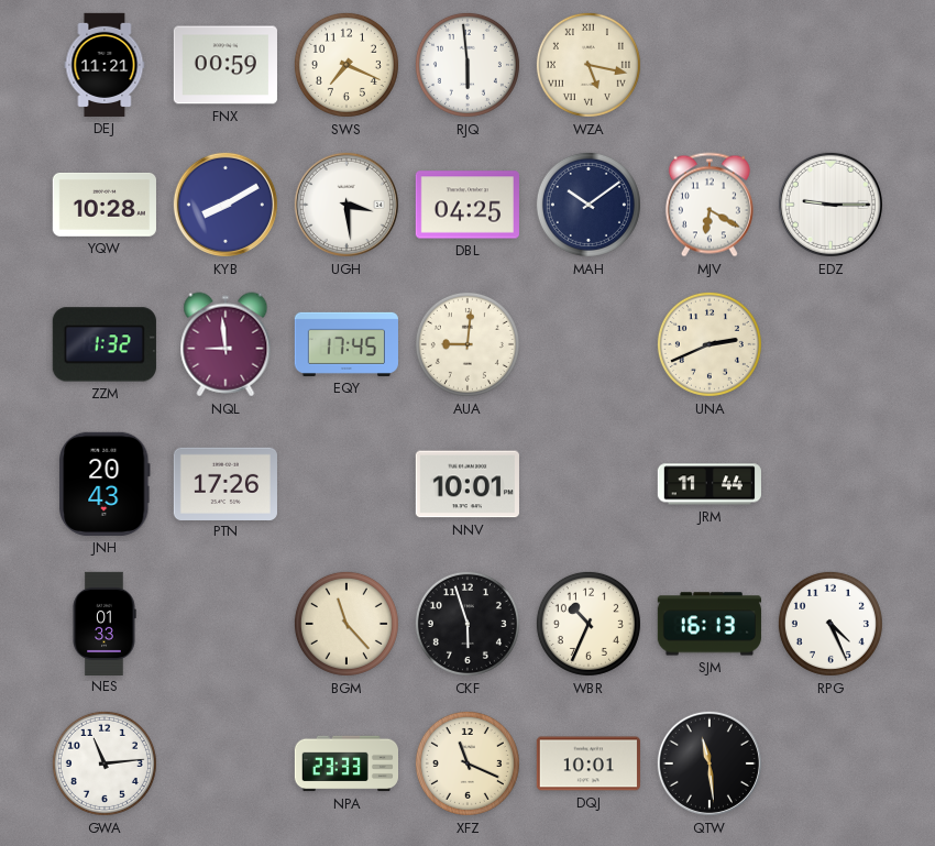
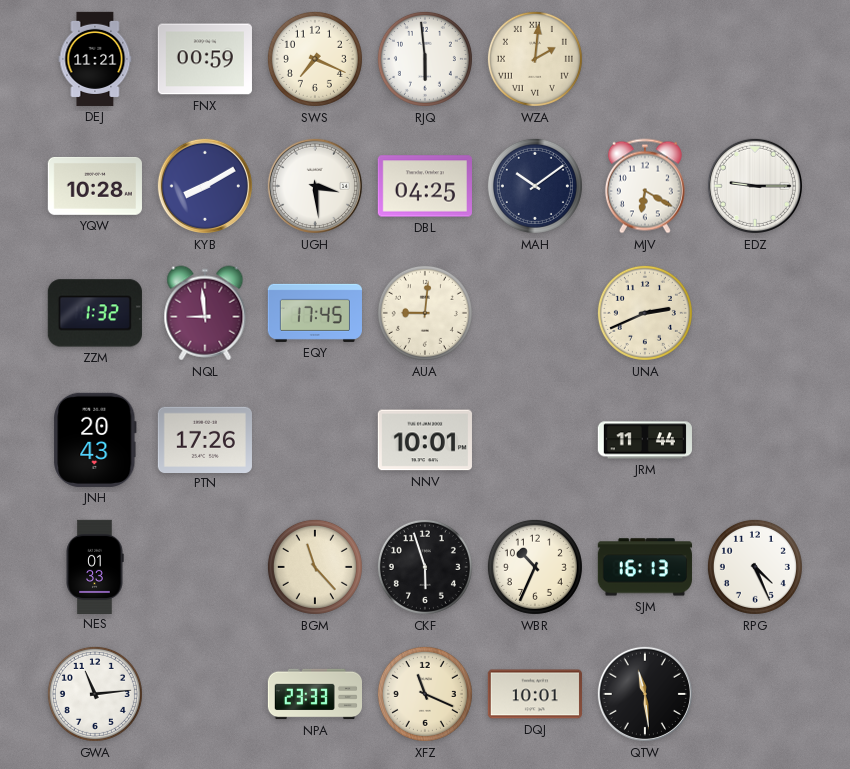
WZA: 5:17 -> 2:01
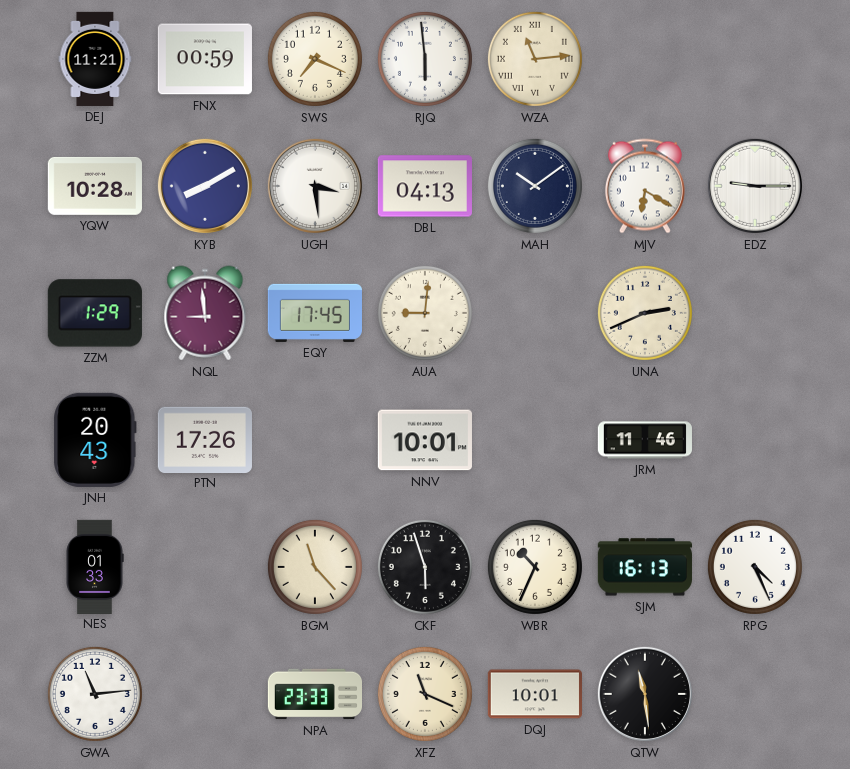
WZA: 2:01 -> 11:14
DBL: 04:25 -> 04:13
ZZM: 1:32 -> 1:29
JRM: 11:44 -> 11:46
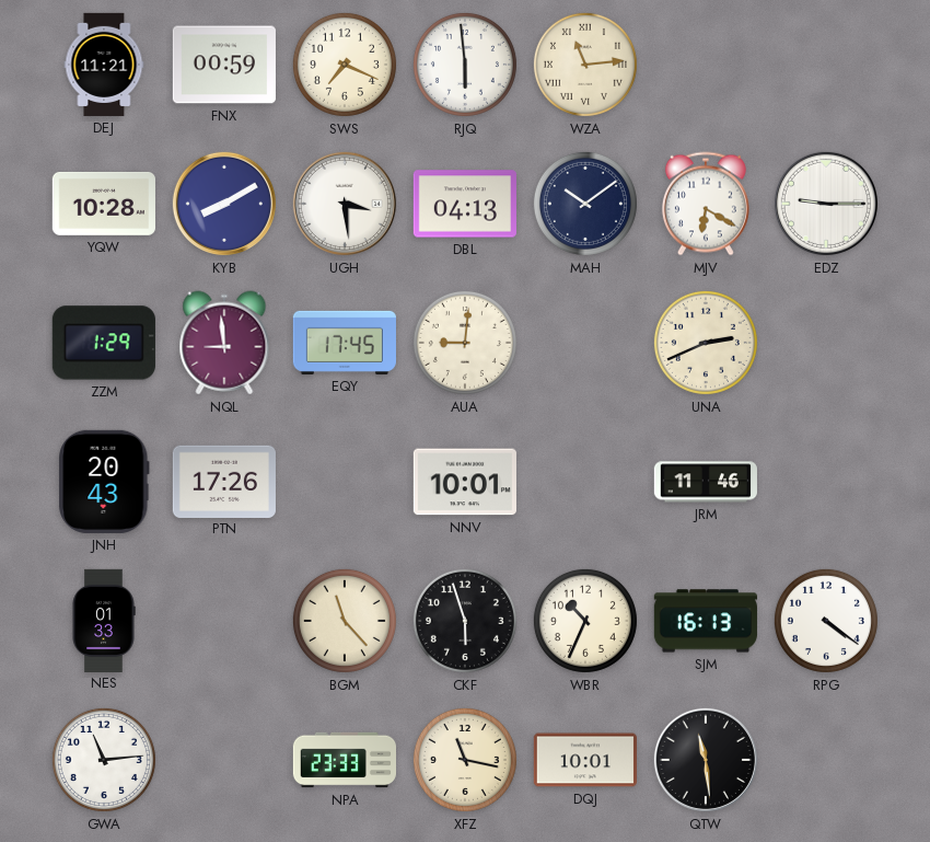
RPG: 4:26 -> 4:21
XFZ: 11:19 -> 11:17
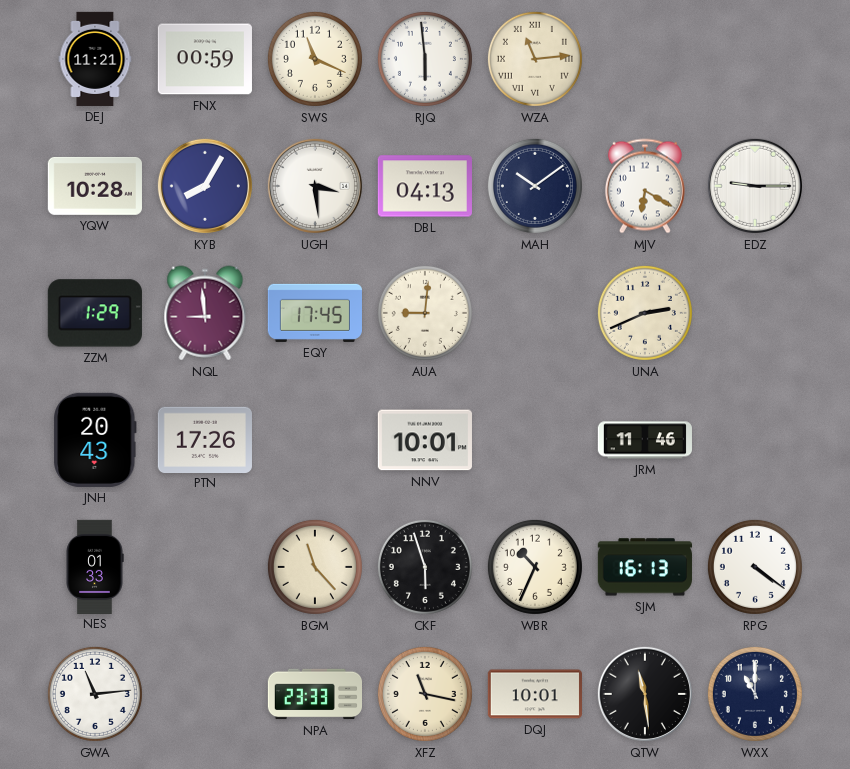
SWS: 7:19 -> 11:19
KYB: 8:10 -> 8:05
WXX: none -> 11:00
